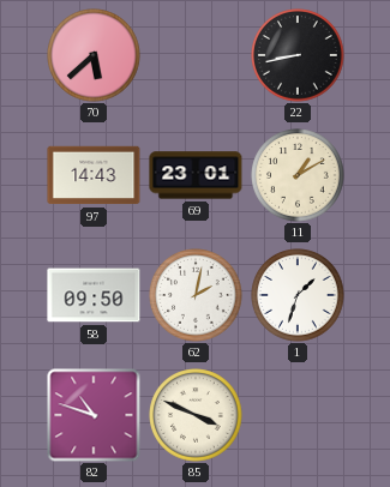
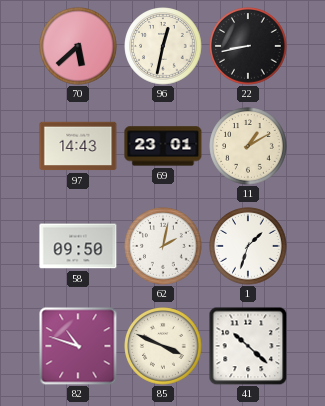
96: none -> 12:32
41: none -> 10:22
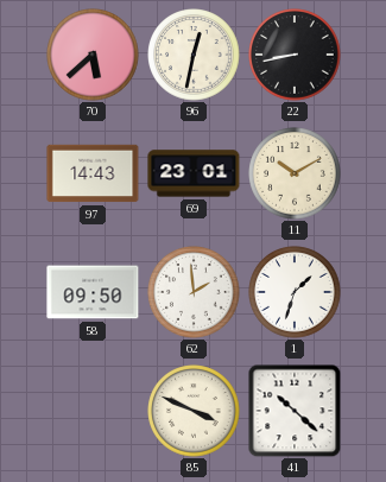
11: 1:10 -> 10:10
62: 2:02 -> 1:59
82: 10:48 -> none
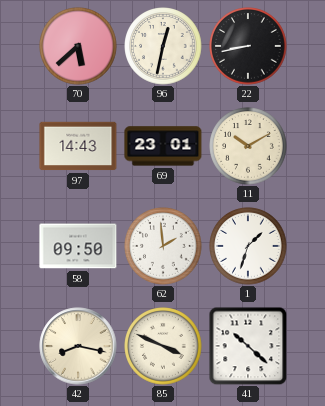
42: none -> 8:17
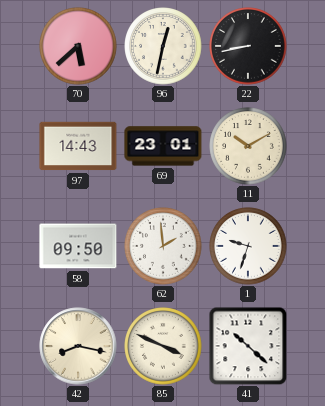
1: 1:33 -> 9:33
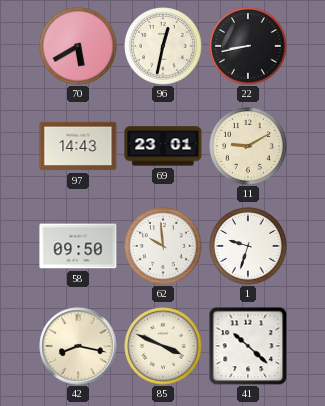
70: 5:38 -> 5:40
11: 10:10 -> 9:10
62: 1:59 -> 9:59
